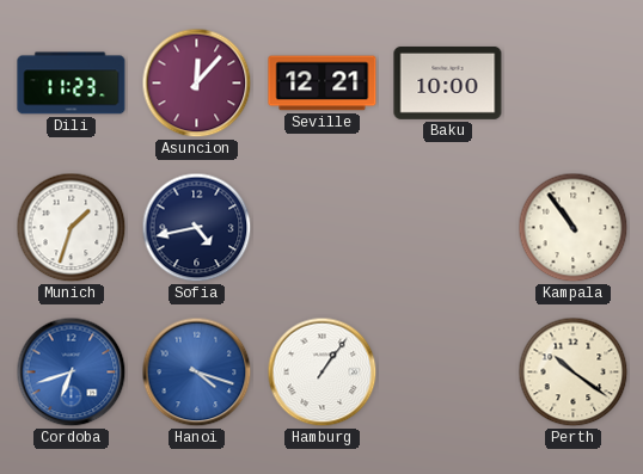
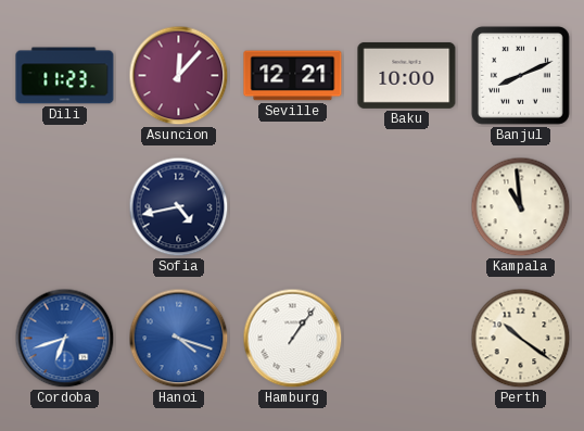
Banjul: none -> 8:11
Munich: 1:33 -> none
Kampala: 10:54 -> 10:59
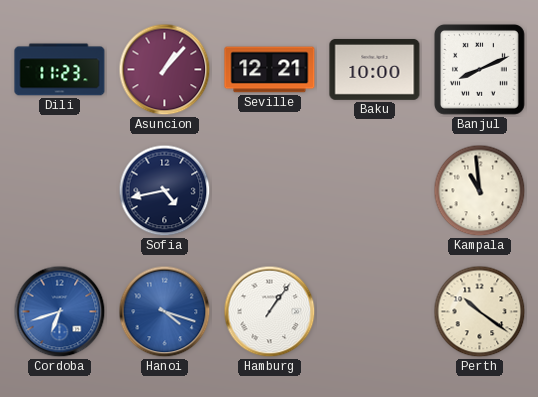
Asuncion: 12:07 -> 1:07
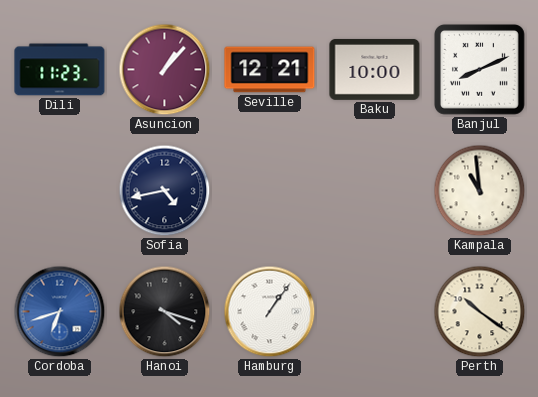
Hanoi dial: blue -> black
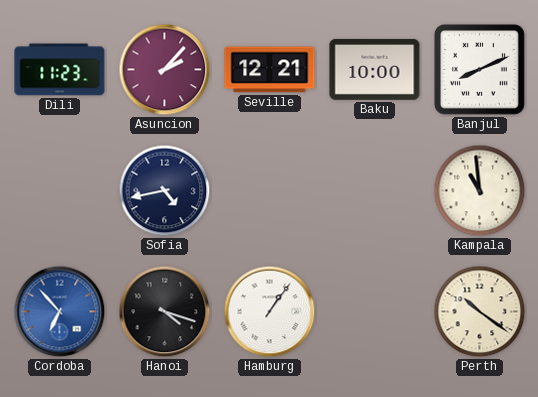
Asuncion: 1:07 -> 2:07
Cordoba: 6:42 -> 6:53
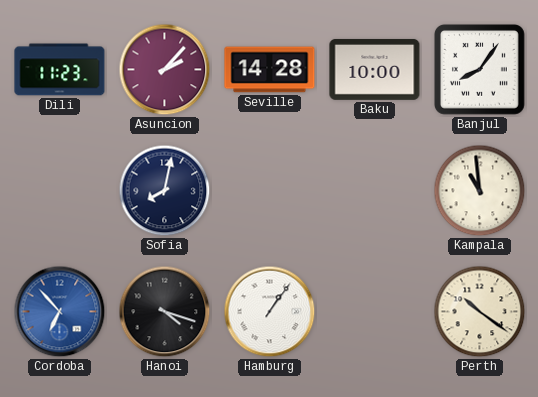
Seville: 12:21 -> 14:28
Banjul: 8:11 -> 8:06
Sofia: 4:43 -> 8:02
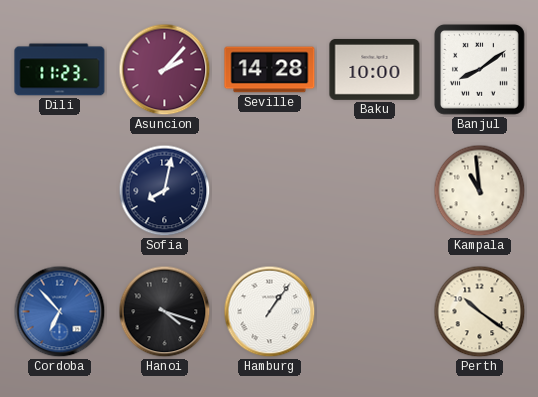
Banjul: 8:06 -> 8:09
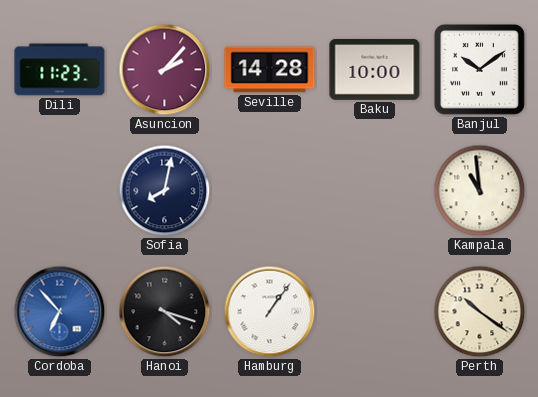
Banjul: 8:09 -> 10:09
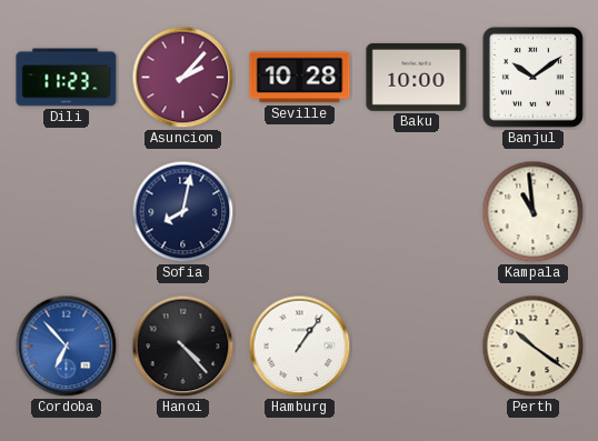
Seville: 14:28 -> 10:28
Hanoi: 4:18 -> 4:23
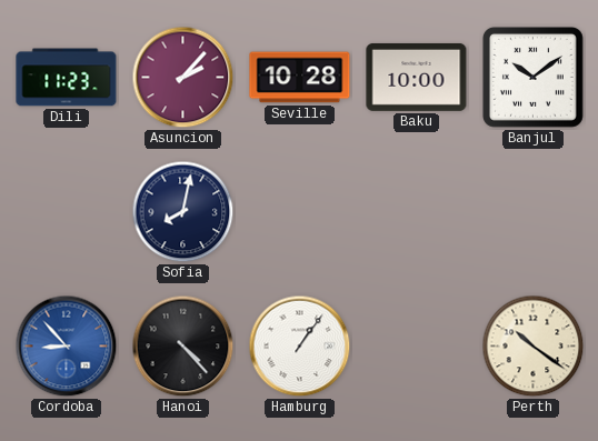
Kampala: 10:59 -> none
Cordoba: 6:53 -> 8:53
